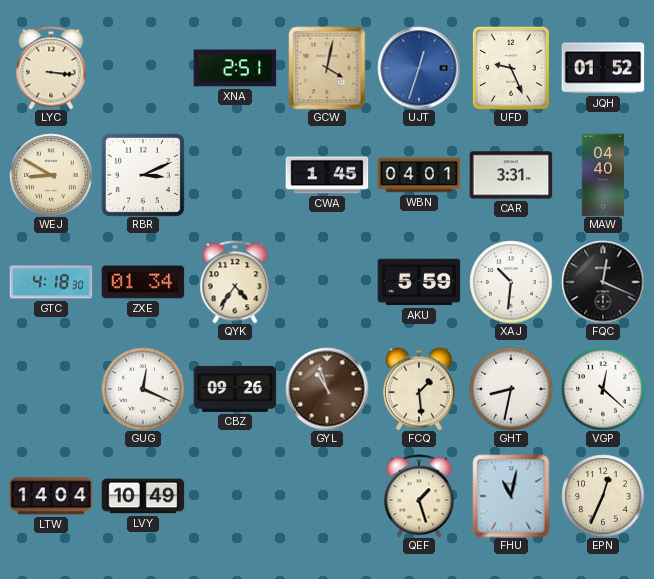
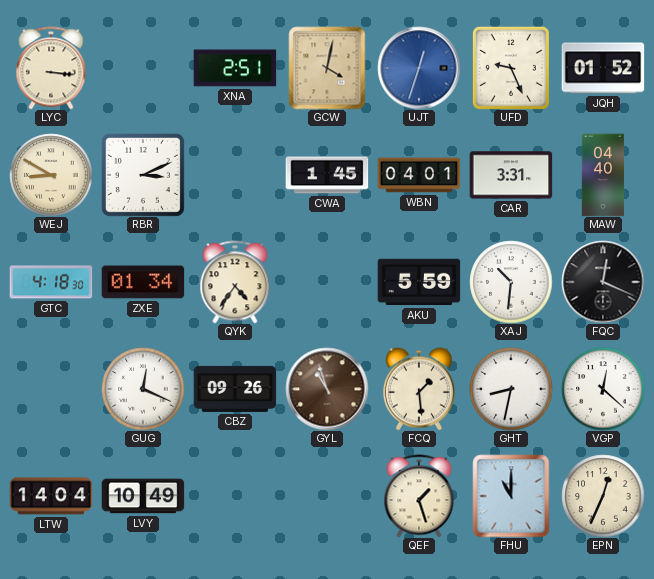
FHU: 11:02 -> 11:00
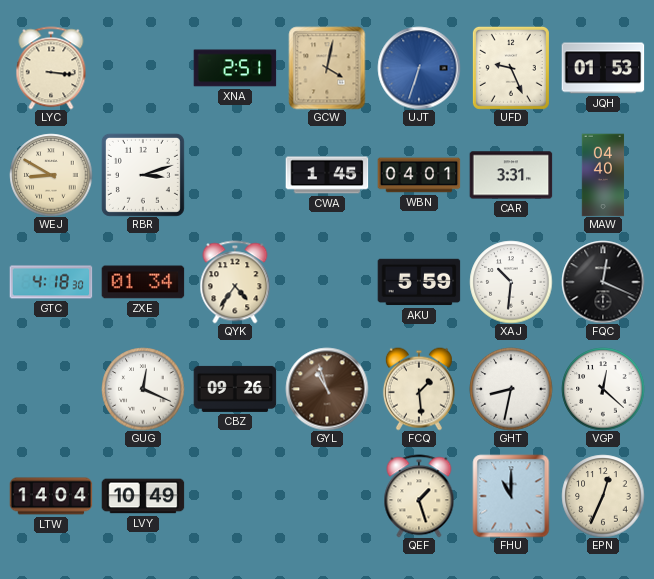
UJT: 12:33 -> 6:33
JQH: 01:52 -> 01:53
RBR: 3:11 -> 3:12
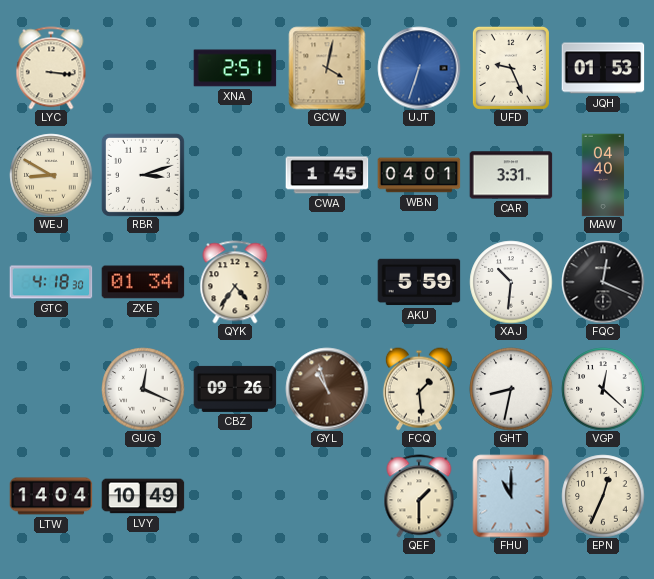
QEF: 1:27 -> 1:30
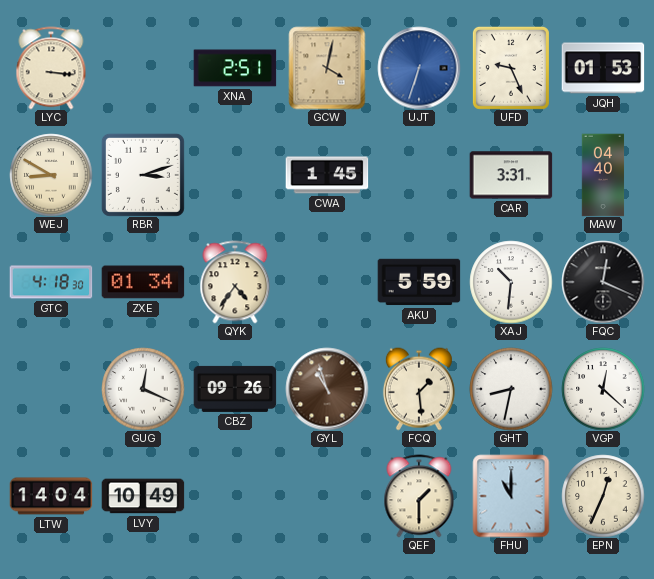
WBN: 04:01 -> none
